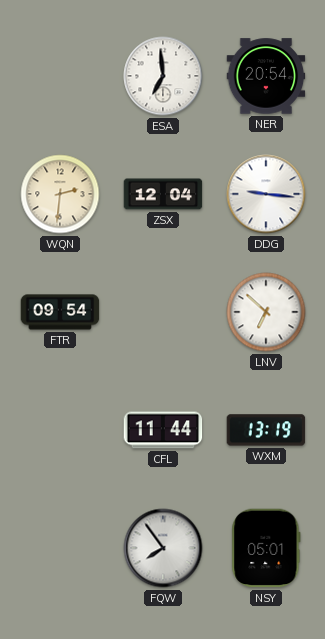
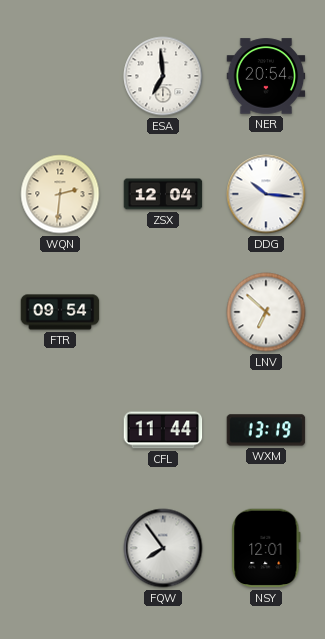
DDG: 9:16 -> 10:16
NSY: 05:01 -> 12:01
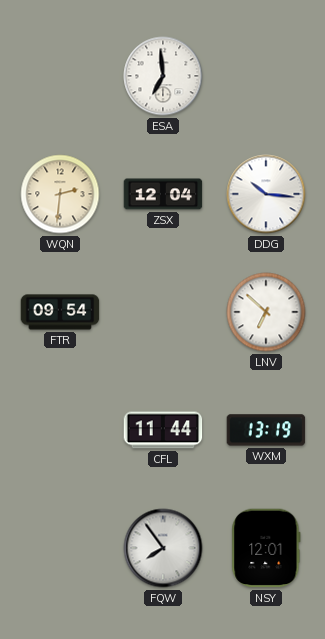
NER: 20:54 -> none
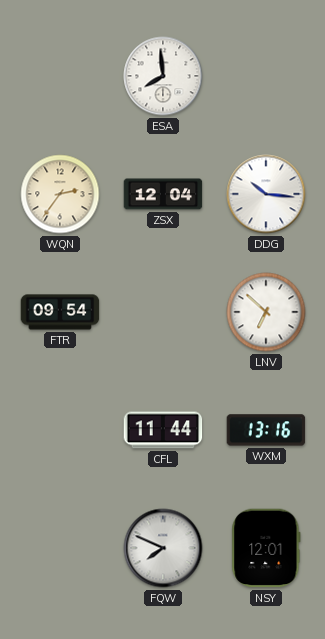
ESA: 6:59 -> 7:59
WQN: 2:31 -> 2:36
WXM: 13:19 -> 13:16
FQW: 7:54 -> 7:49
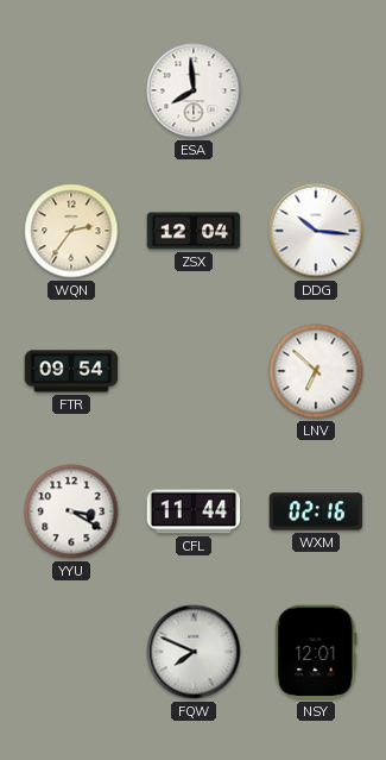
YYU: none -> 3:20
WXM: 13:16 -> 02:16
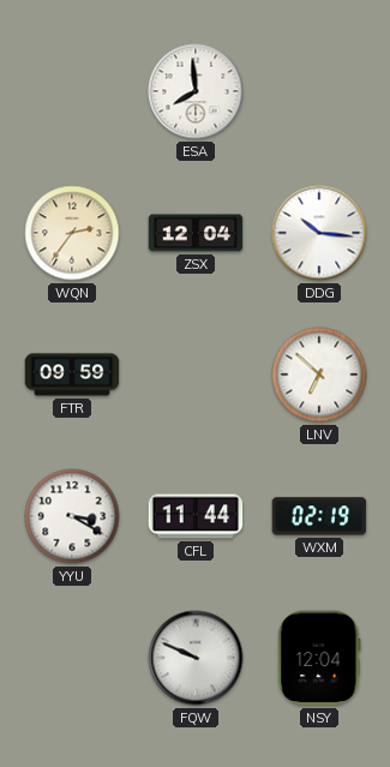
FTR: 09:54 -> 09:59
WXM: 02:16 -> 02:19
FQW: 7:49 -> 9:49
NSY: 12:01 -> 12:04
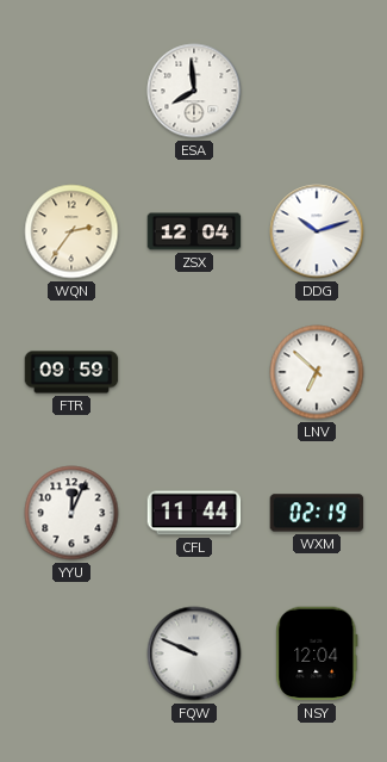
DDG: 10:16 -> 10:12
YYU: 3:20 -> 12:04
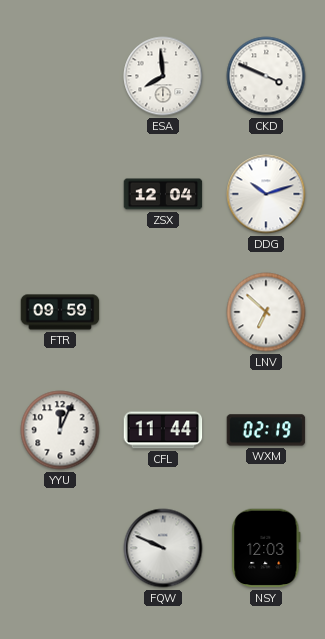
CKD: none -> 3:49
WQN: 2:36 -> none
NSY: 12:04 -> 12:03
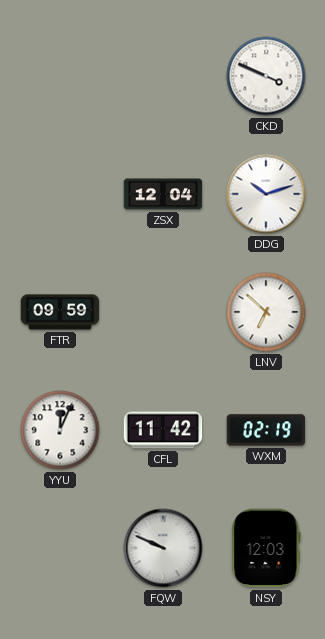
ESA: 7:59 -> none
CFL: 11:44 -> 11:42
